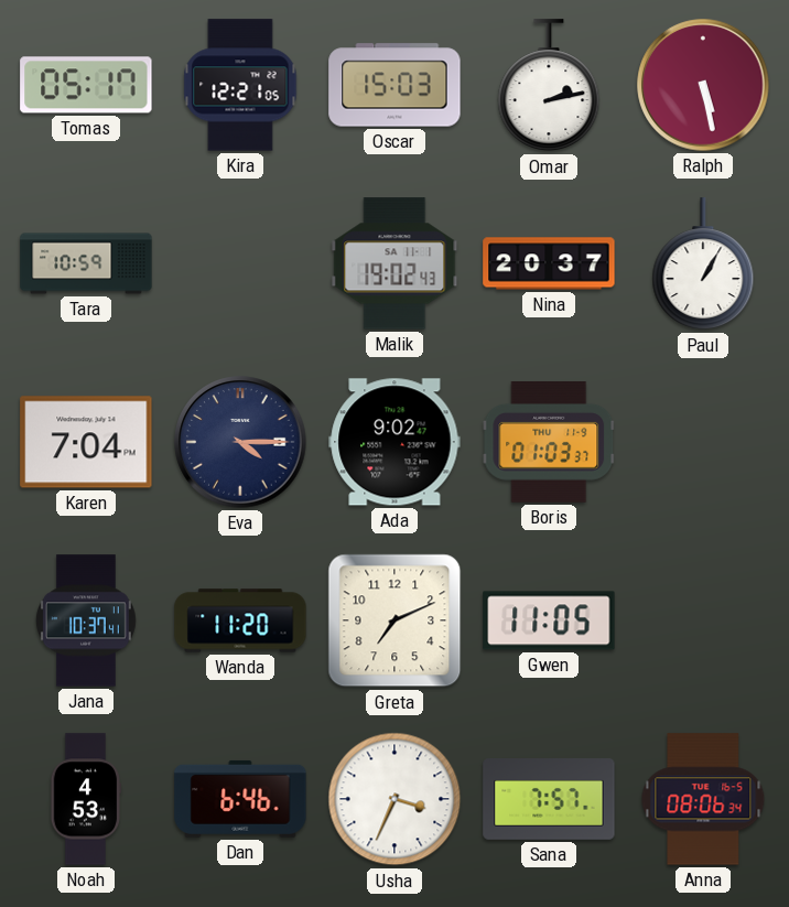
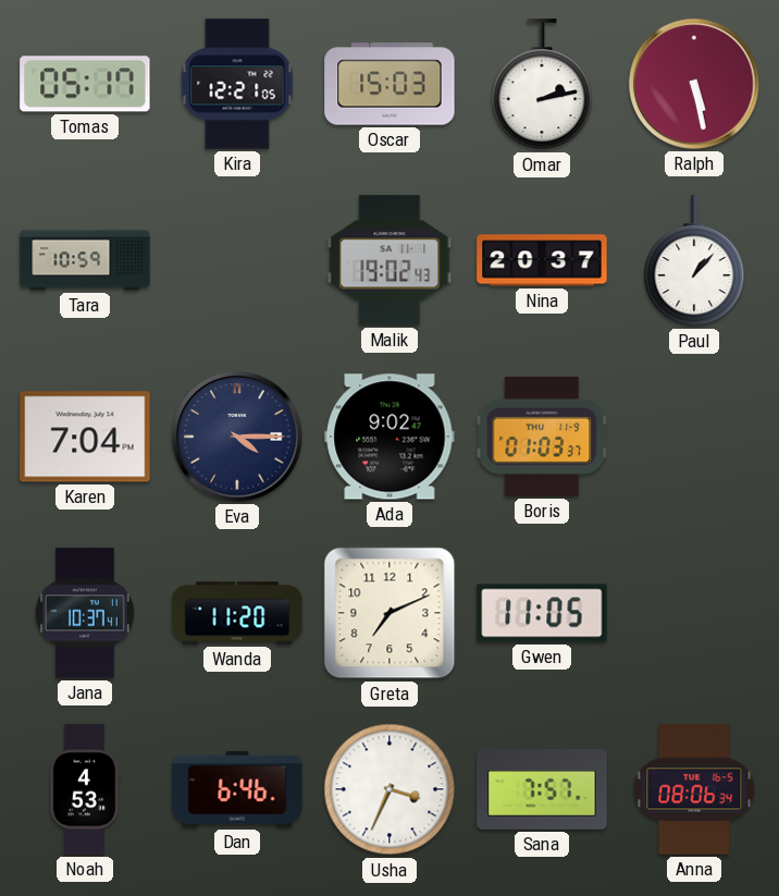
Paul: 1:05 -> 1:07
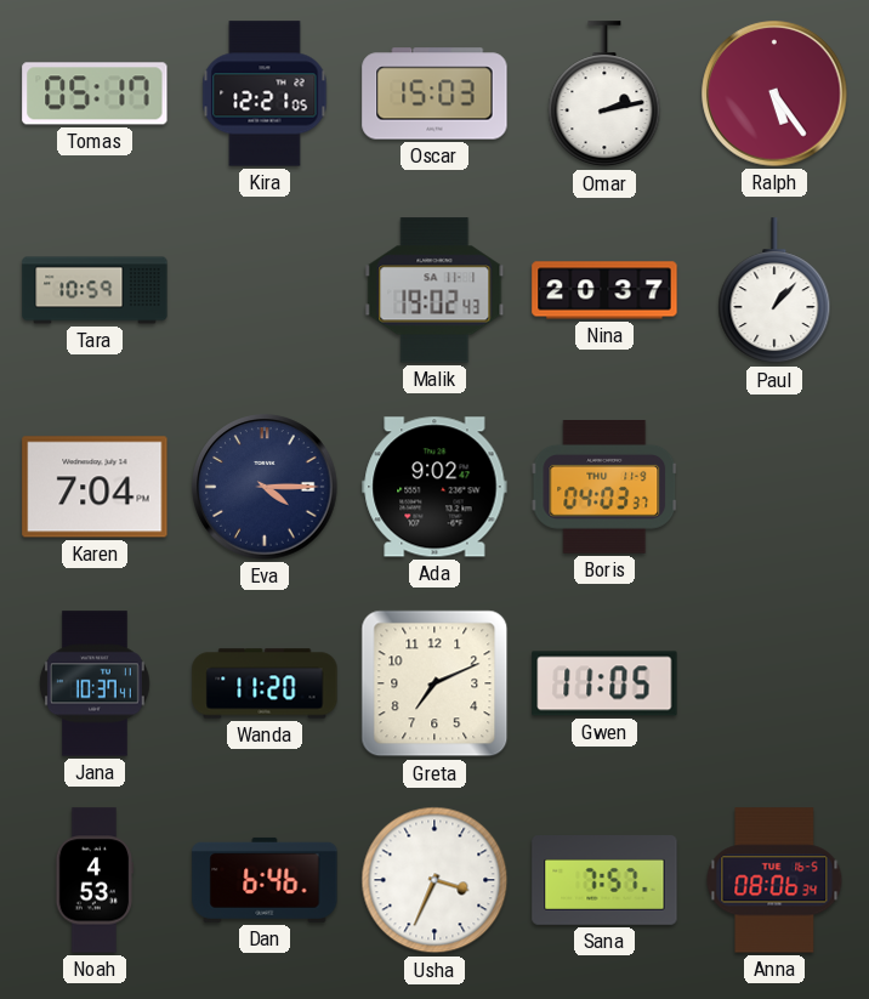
Ralph: 5:28 -> 5:24
Boris: 01:03 -> 04:03
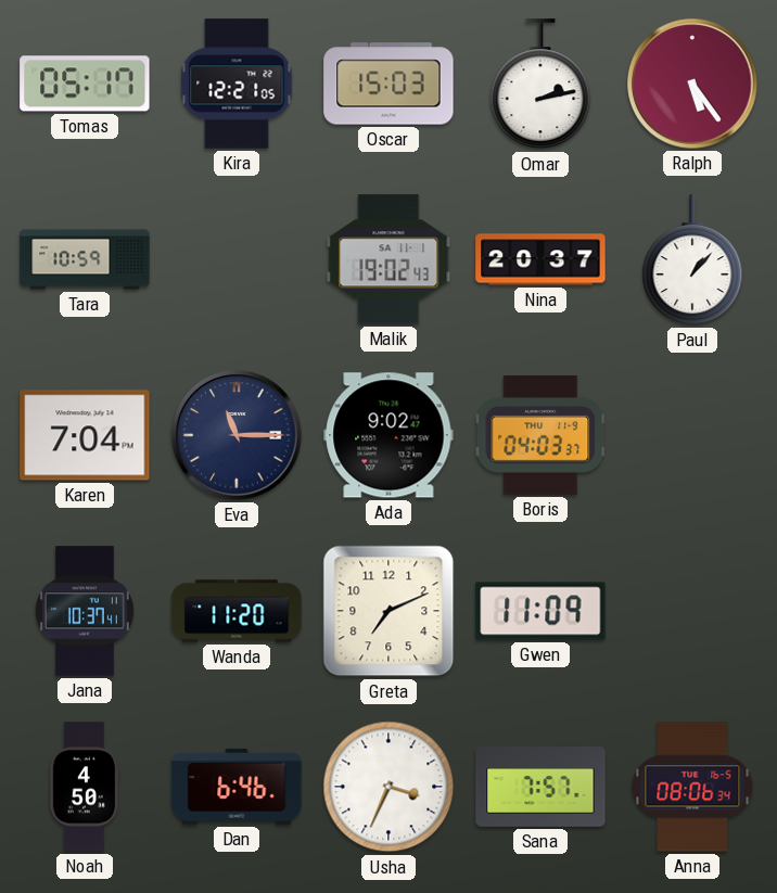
Eva: 4:15 -> 11:15
Gwen: 11:05 -> 11:09
Noah: 4:53 -> 4:50
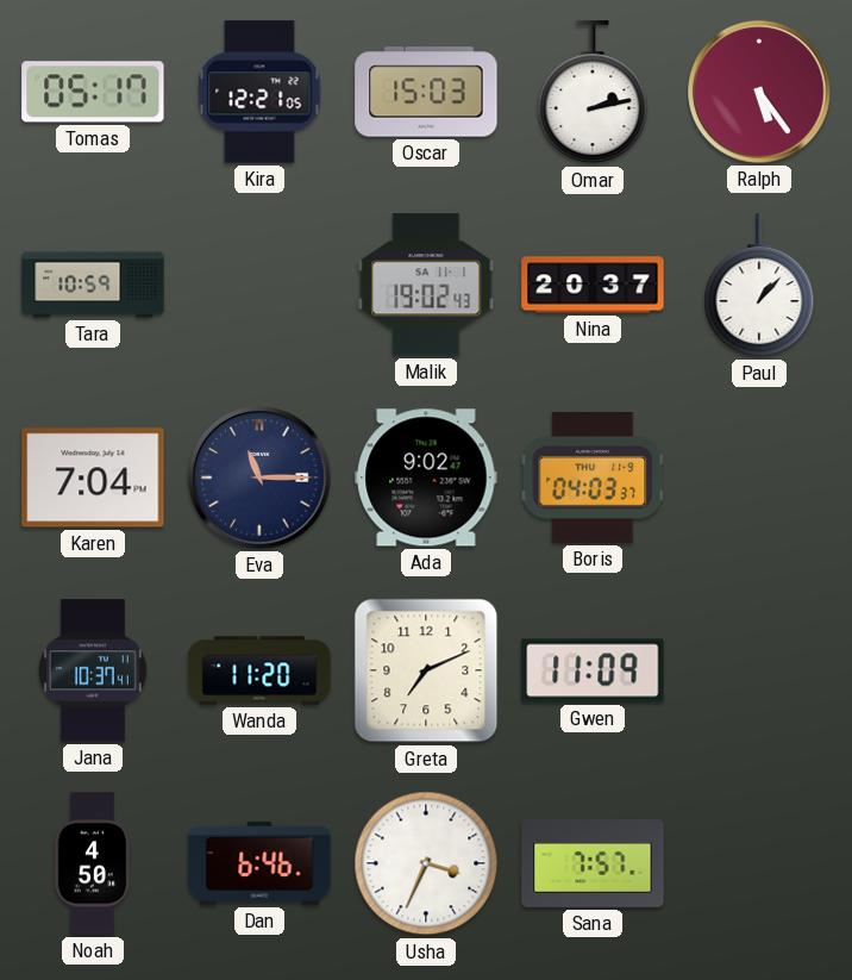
Anna: 08:06 -> none
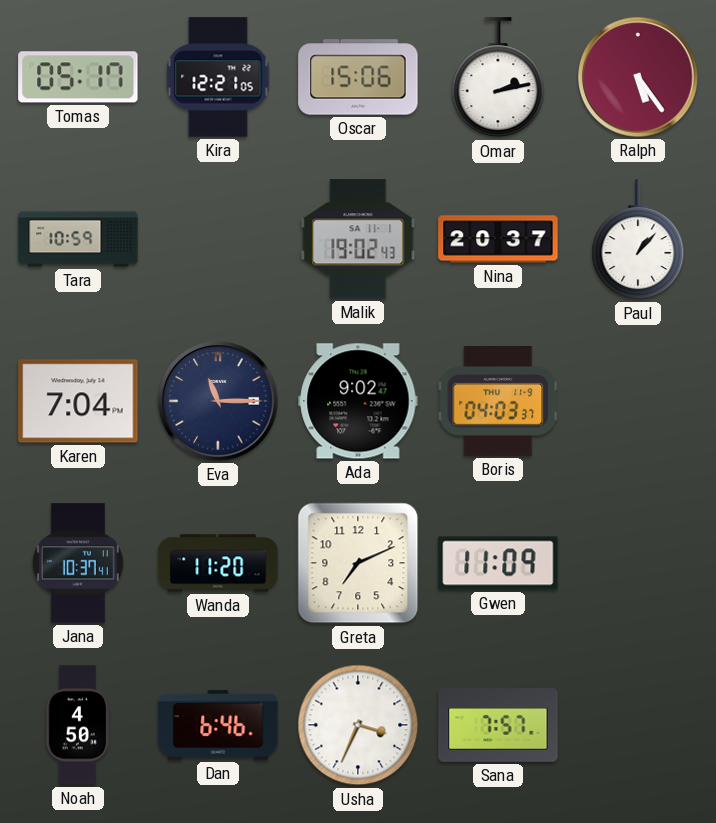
Oscar: 15:03 -> 15:06
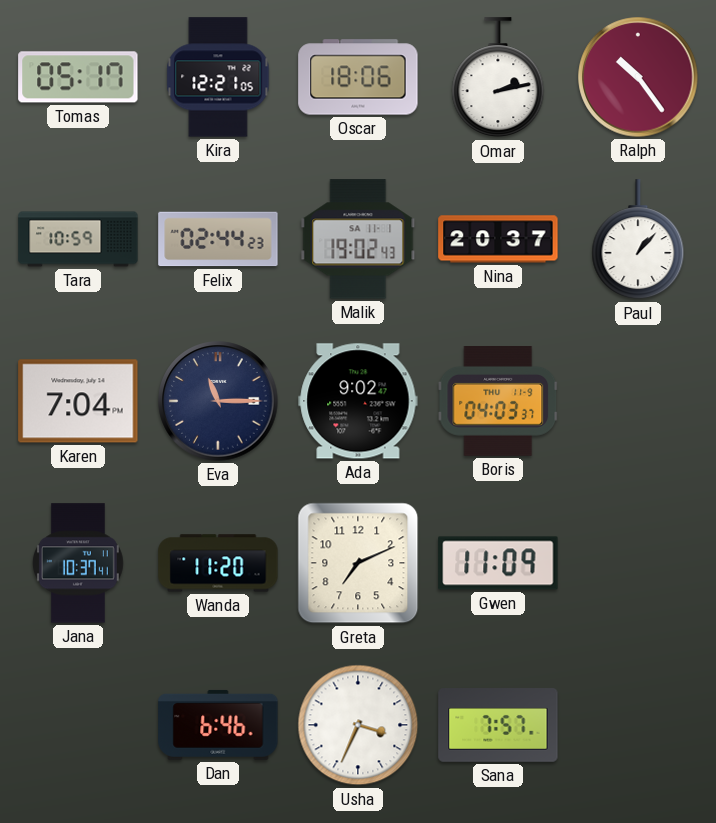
Oscar: 15:06 -> 18:06
Ralph: 5:24 -> 10:24
Felix: none -> 02:44
Noah: 4:50 -> none
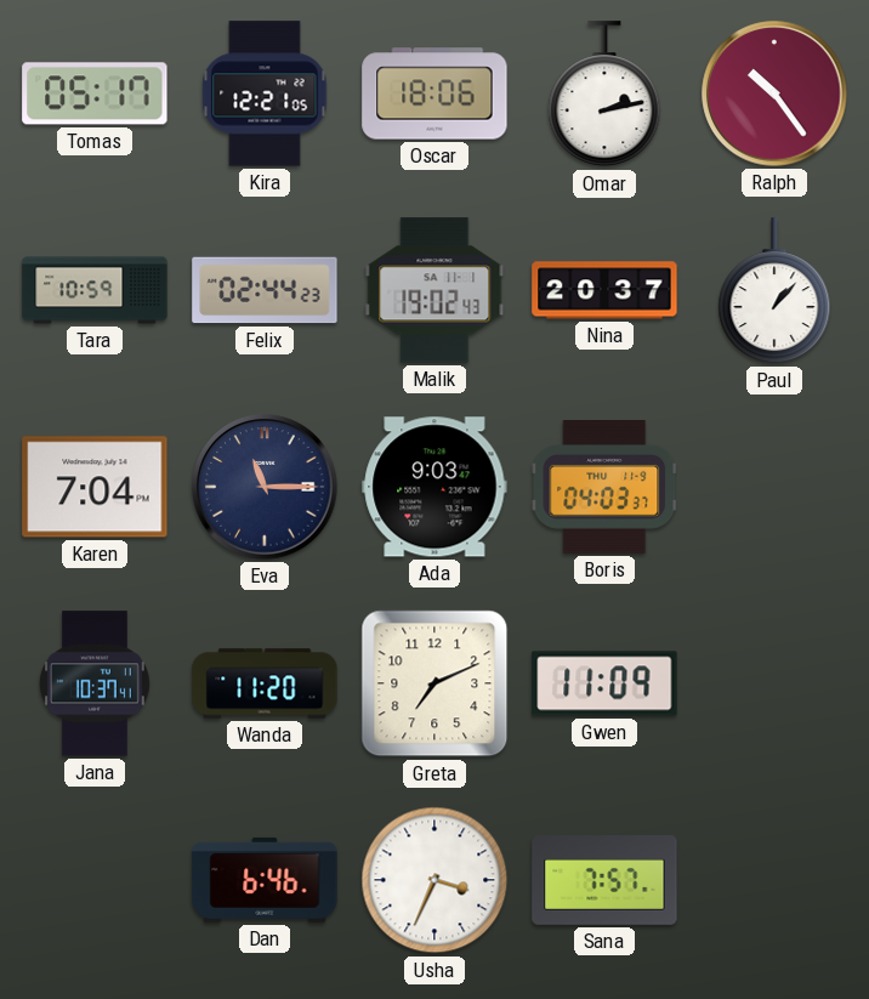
Ada: 9:02 -> 9:03
